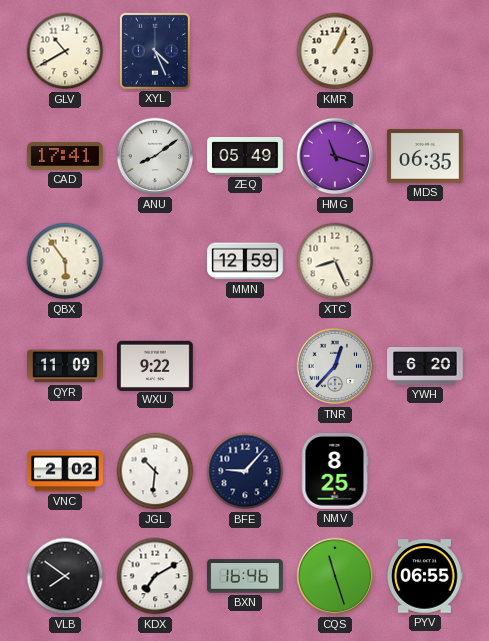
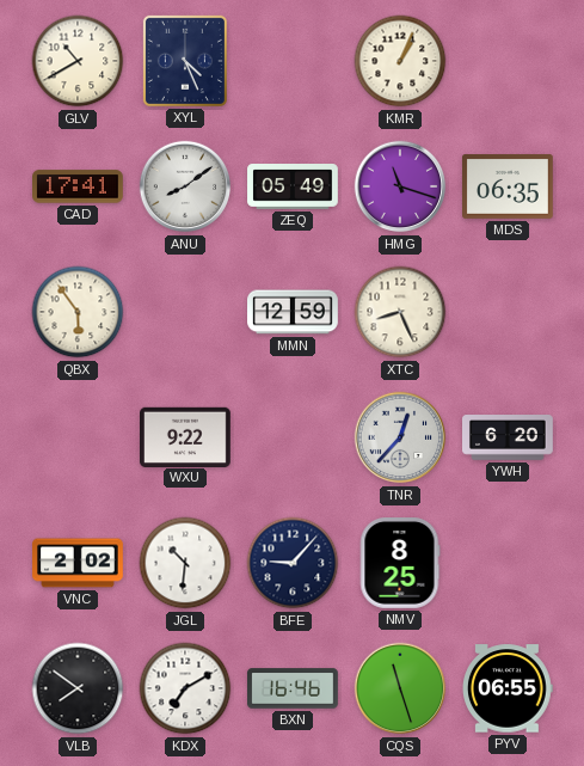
QYR: 11:09 -> none
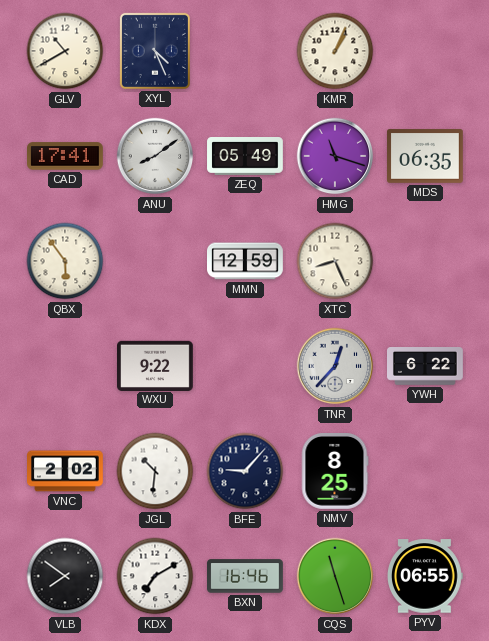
YWH: 6:20 -> 6:22
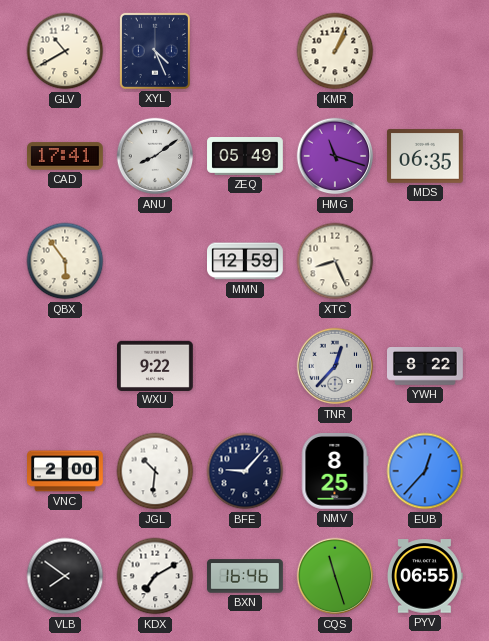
YWH: 6:22 -> 8:22
VNC: 2:02 -> 2:00
EUB: none -> 12:37
